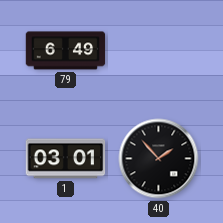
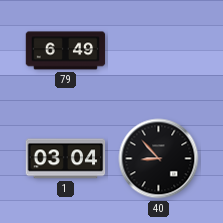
1: 03:01 -> 03:04
40: 1:53 -> 8:53
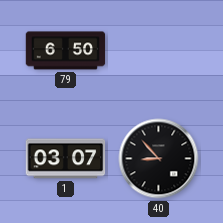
79: 6:49 -> 6:50
1: 03:04 -> 03:07
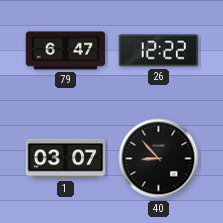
79: 6:50 -> 6:47
26: none -> 12:22
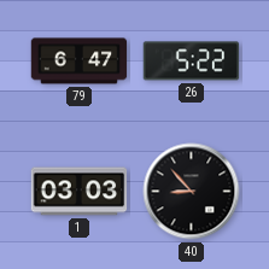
26: 12:22 -> 5:22
1: 03:07 -> 03:03
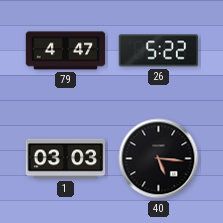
79: 6:47 -> 4:47
40: 8:53 -> 5:16
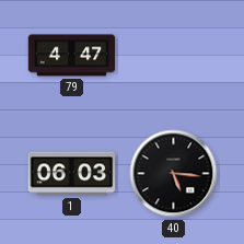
26: 5:22 -> none
1: 03:03 -> 06:03
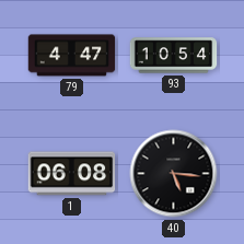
93: none -> 10:54
1: 06:03 -> 06:08
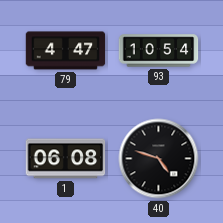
40: 5:16 -> 4:48
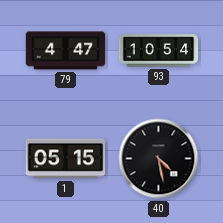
1: 06:08 -> 05:15
40: 4:48 -> 4:28
